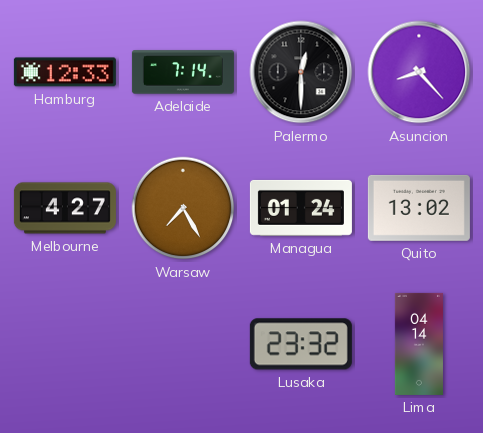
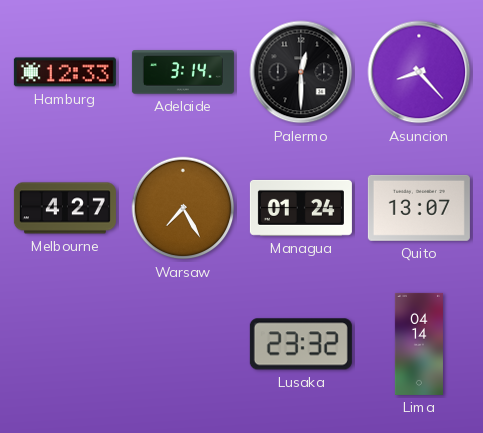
Adelaide: 7:14 -> 3:14
Quito: 13:02 -> 13:07
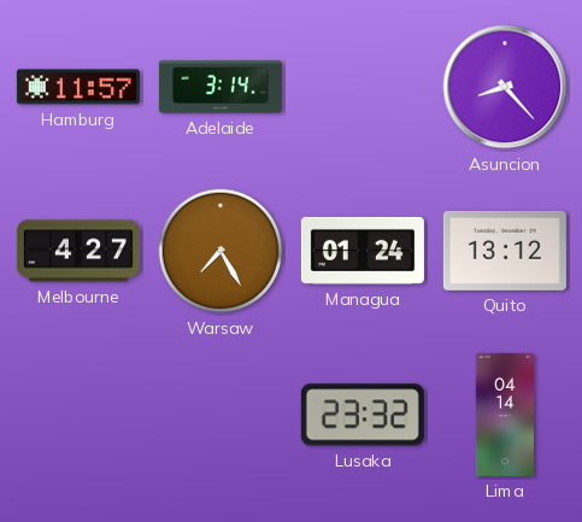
Hamburg: 12:33 -> 11:57
Palermo: 12:30 -> none
Quito: 13:07 -> 13:12
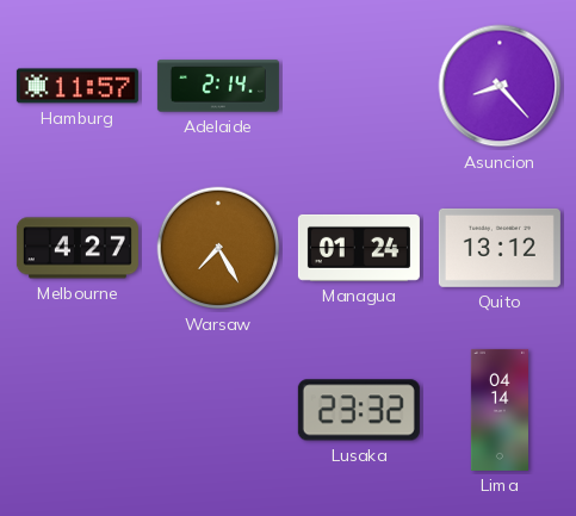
Adelaide: 3:14 -> 2:14
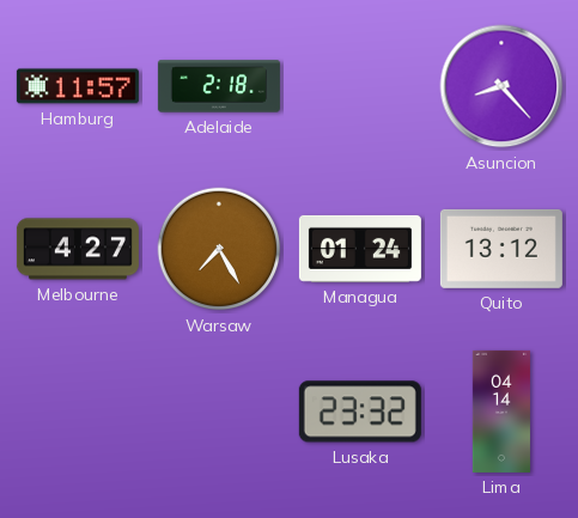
Adelaide: 2:14 -> 2:18
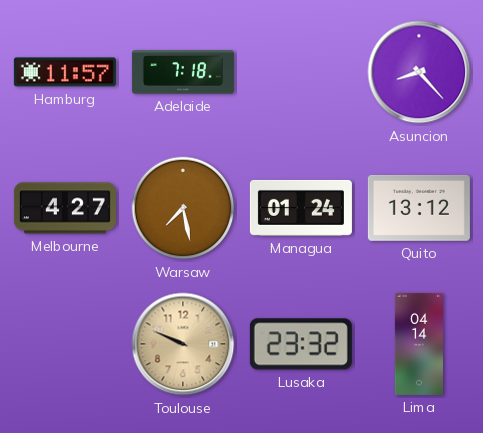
Adelaide: 2:18 -> 7:18
Warsaw: 7:25 -> 7:28
Toulouse: none -> 9:49
